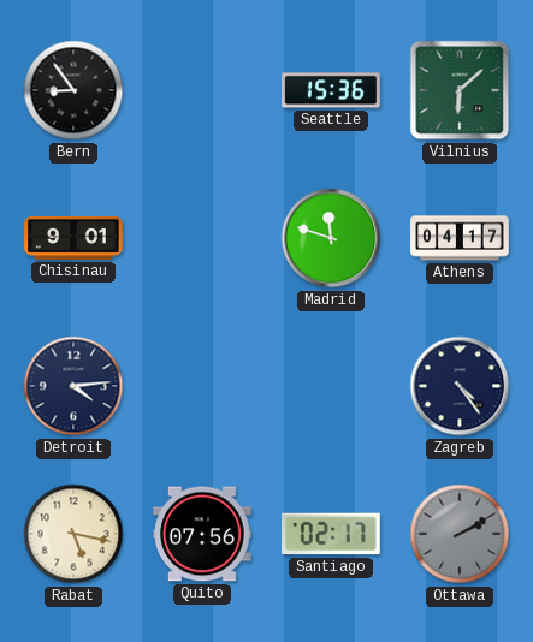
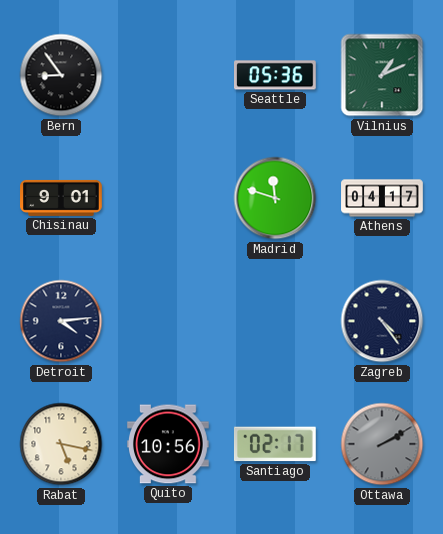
Seattle: 15:36 -> 05:36
Vilnius: 6:08 -> 1:11
Quito: 07:56 -> 10:56
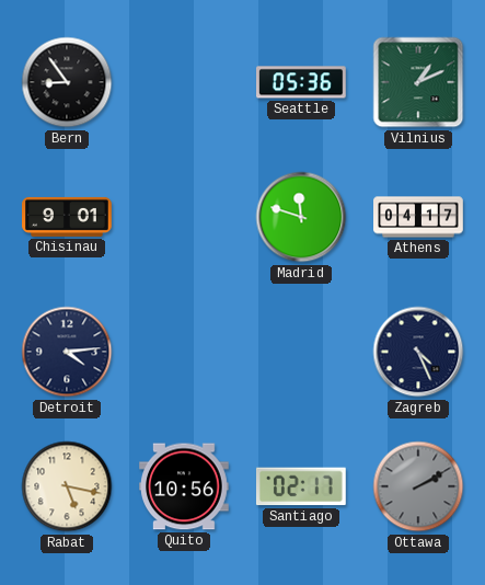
Zagreb: 4:24 -> 4:26
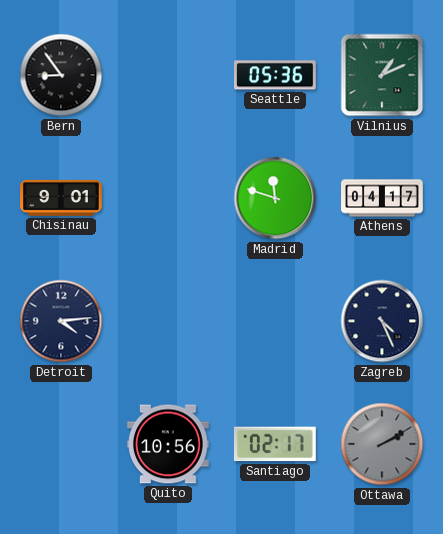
Rabat: 5:17 -> none
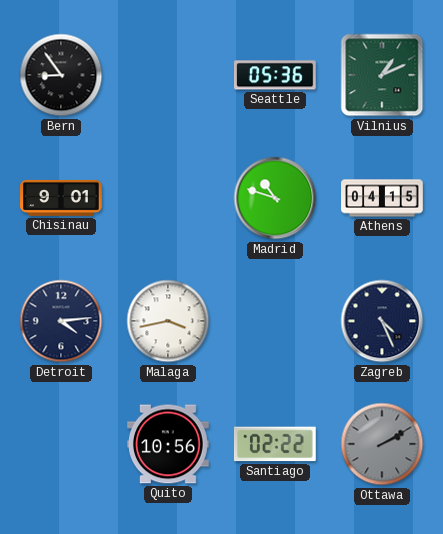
Madrid: 11:48 -> 10:48
Athens: 04:17 -> 04:15
Malaga: none -> 3:43
Santiago: 02:17 -> 02:22
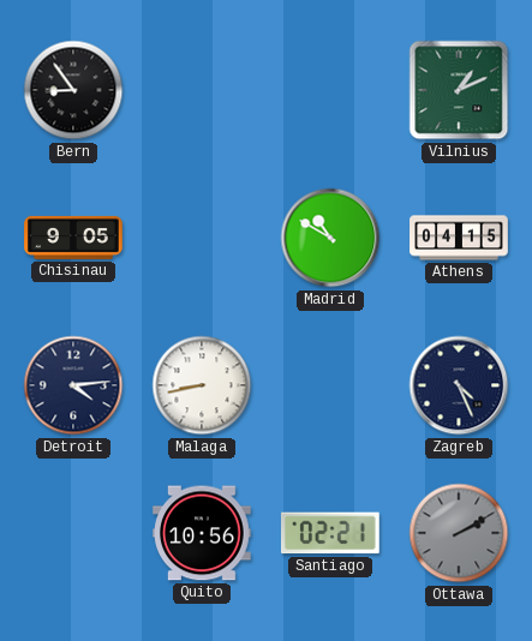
Seattle: 05:36 -> none
Chisinau: 9:01 -> 9:05
Madrid: 10:48 -> 10:50
Malaga: 3:43 -> 8:43
Santiago: 02:22 -> 02:21
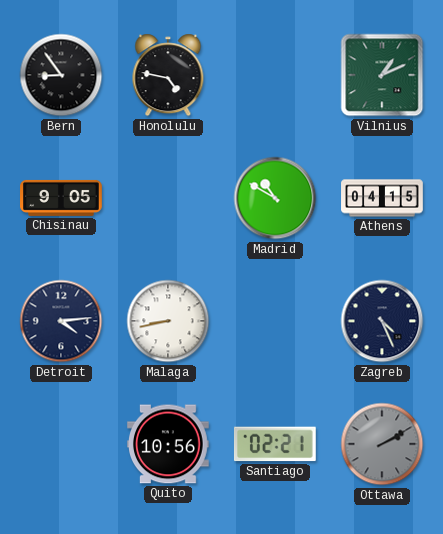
Honolulu: none -> 4:47
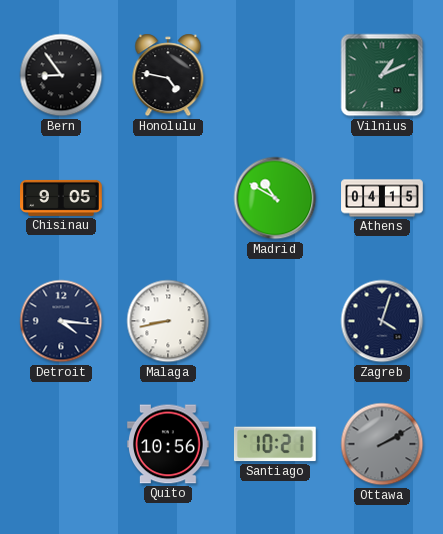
Detroit: 4:14 -> 4:16
Zagreb: 4:26 -> 4:03
Santiago: 02:21 -> 10:21
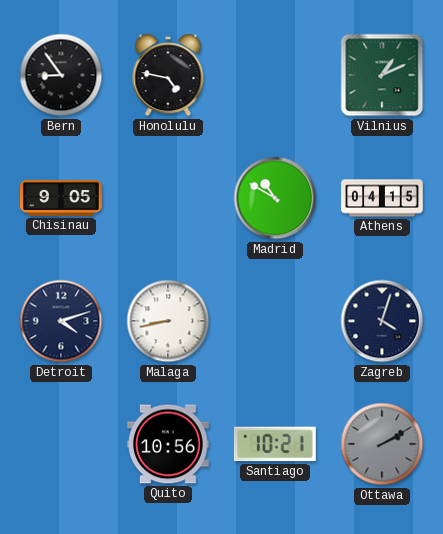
Detroit: 4:16 -> 4:12
